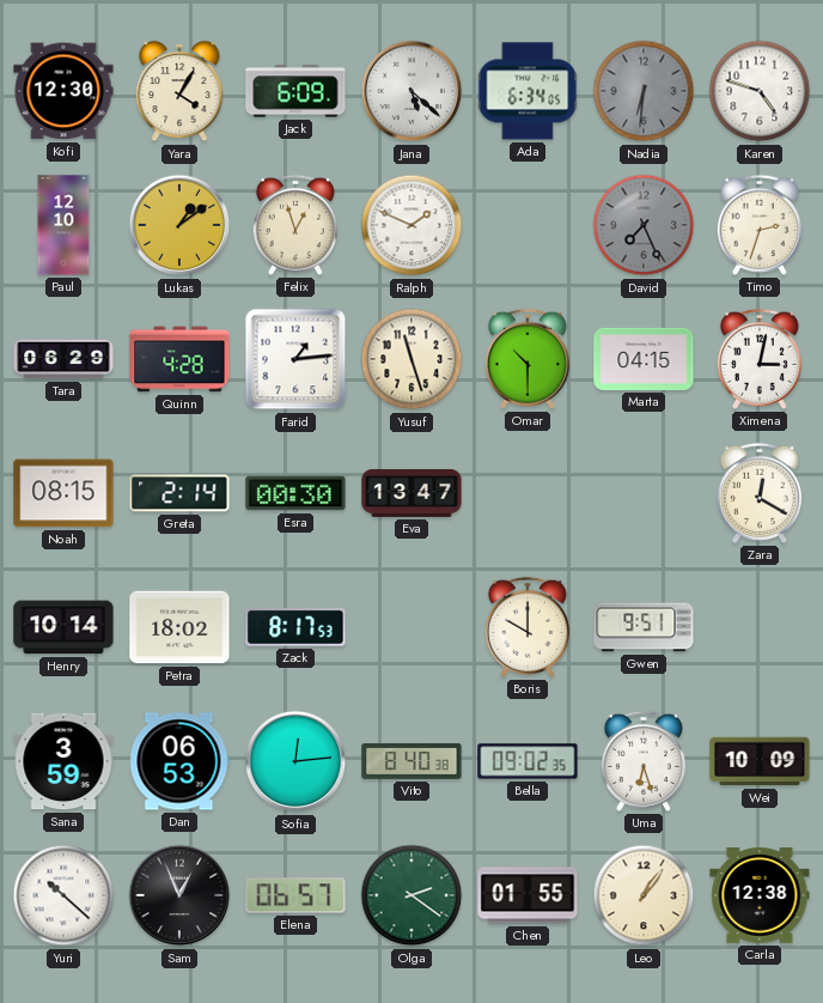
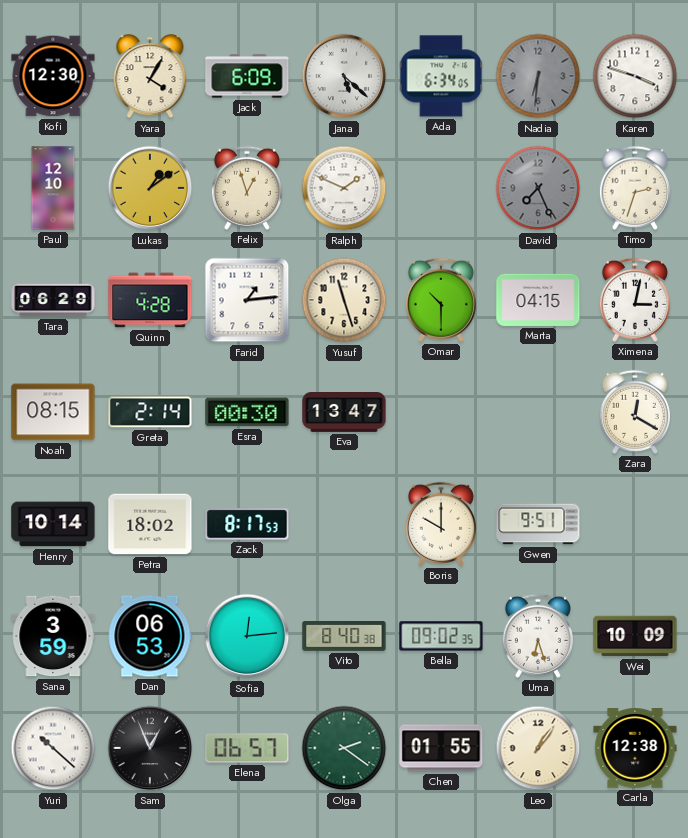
Karen: 4:48 -> 3:48
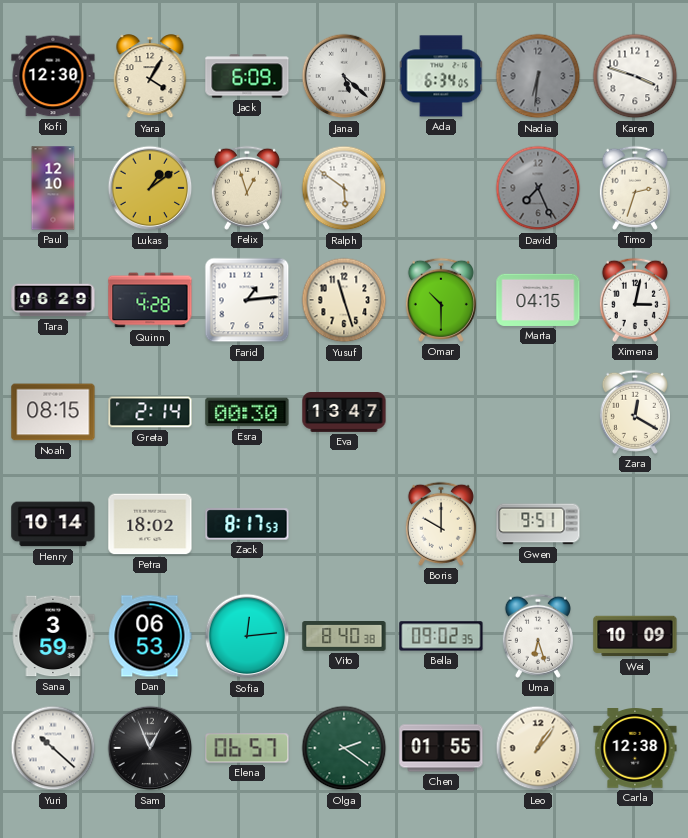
Ralph: 1:49 -> 5:51
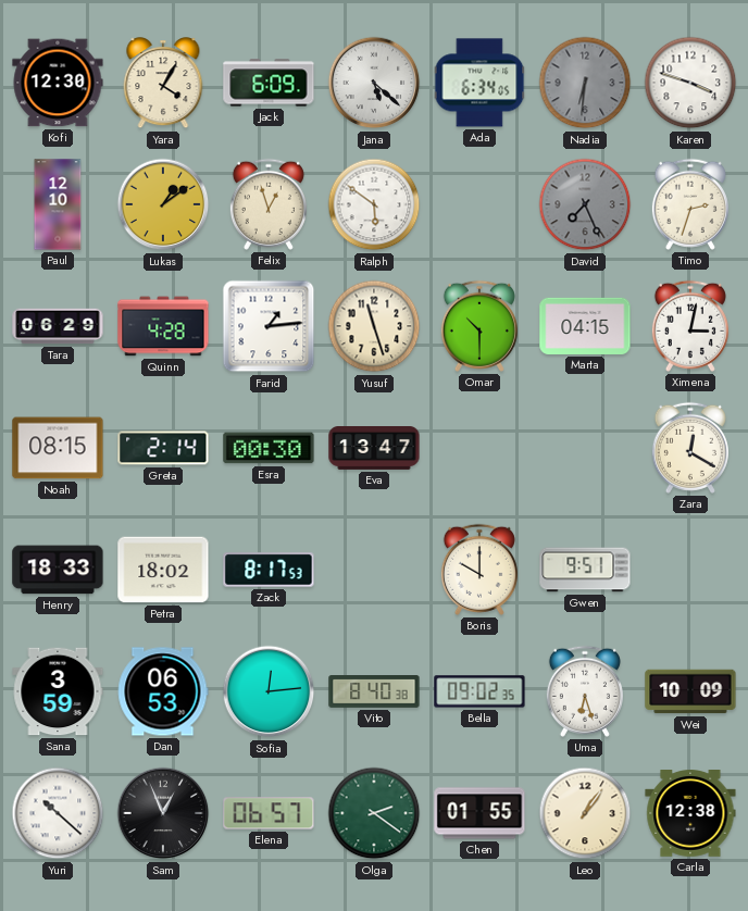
Henry: 10:14 -> 18:33
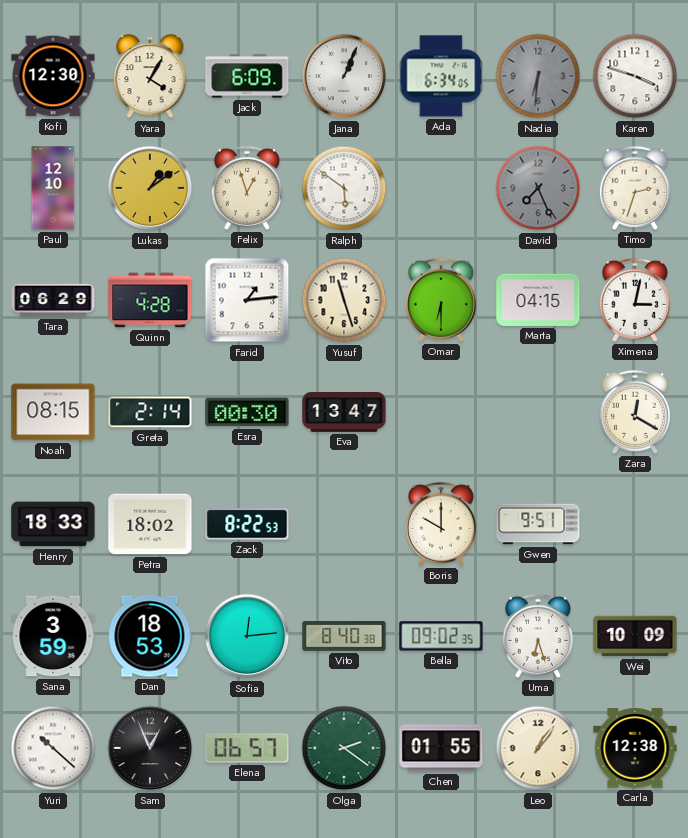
Jana: 5:22 -> 1:04
Omar: 10:30 -> 6:30
Zack: 8:17 -> 8:22
Dan: 06:53 -> 18:53
